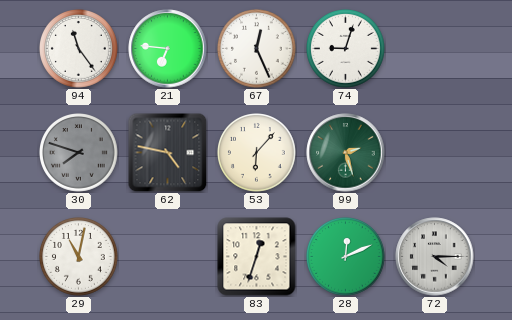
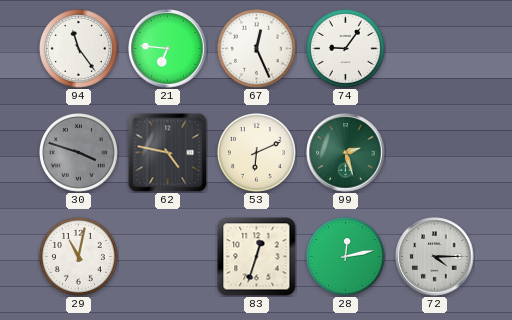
74: 9:03 -> 9:06
30: 7:48 -> 3:48
53: 6:07 -> 6:11
28: 12:11 -> 12:13
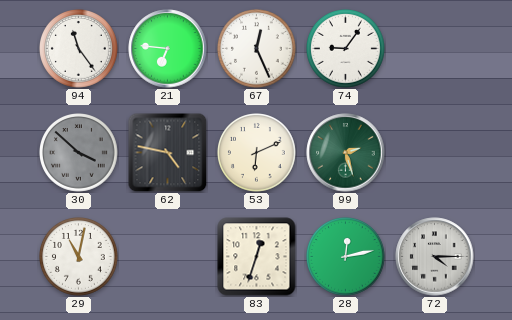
30: 3:48 -> 3:52
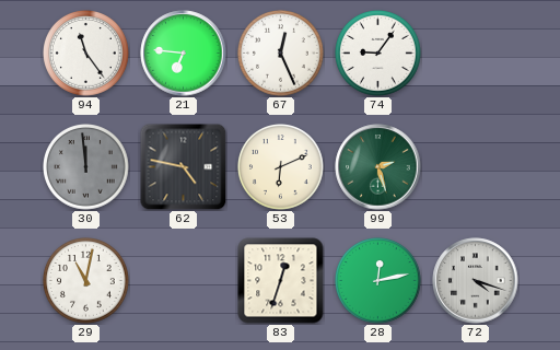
30: 3:52 -> 11:59
72: 4:15 -> 4:18
